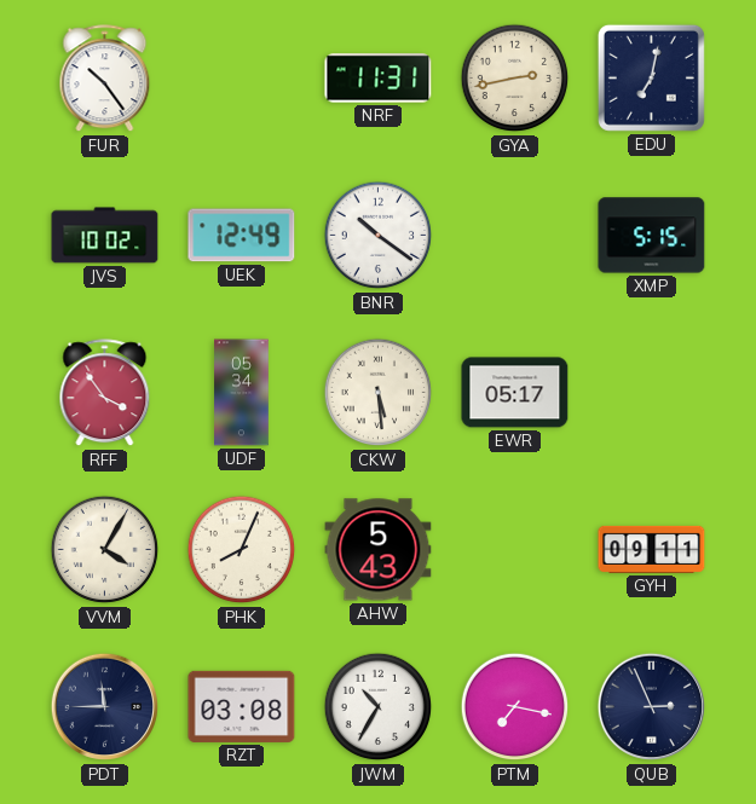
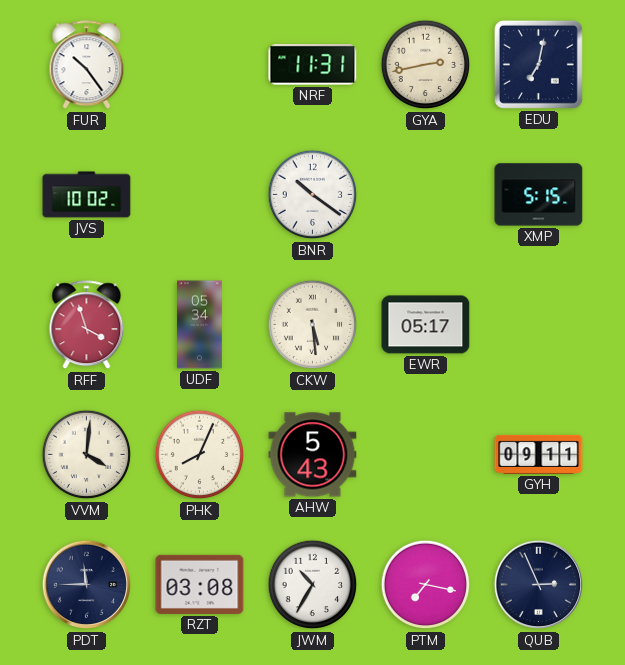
UEK: 12:49 -> none
RFF: 3:54 -> 3:57
VVM: 4:05 -> 4:01
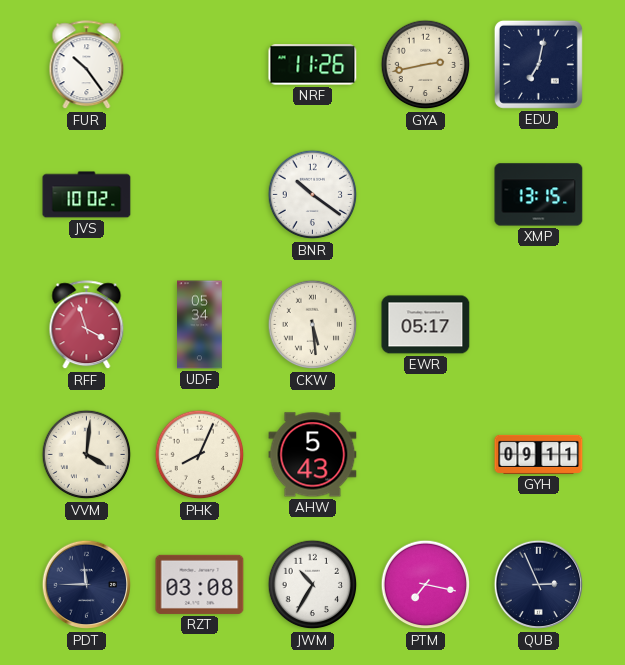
NRF: 11:31 -> 11:26
XMP: 5:15 -> 13:15
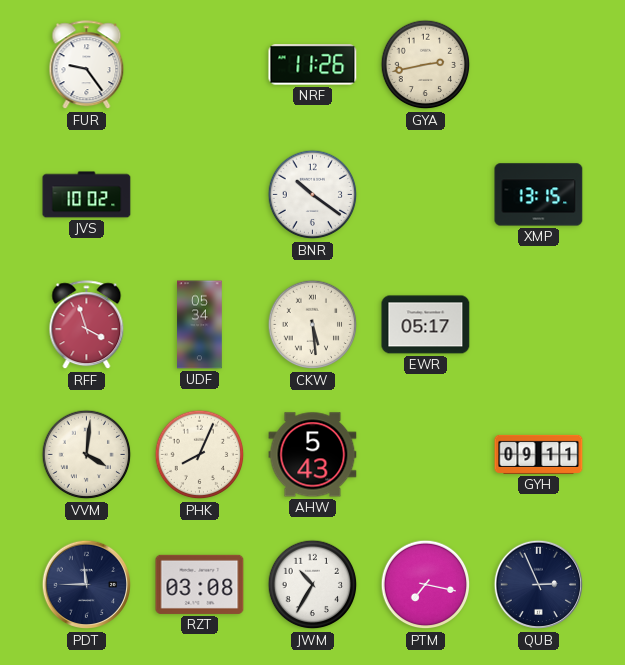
FUR: 10:24 -> 9:24
EDU: 7:02 -> none
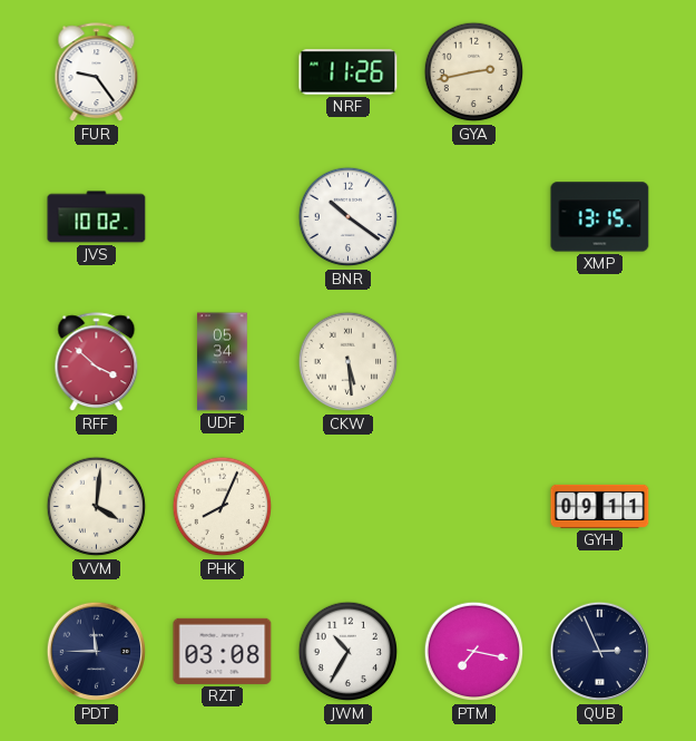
RFF: 3:57 -> 3:52
EWR: 05:17 -> none
AHW: 5:43 -> none
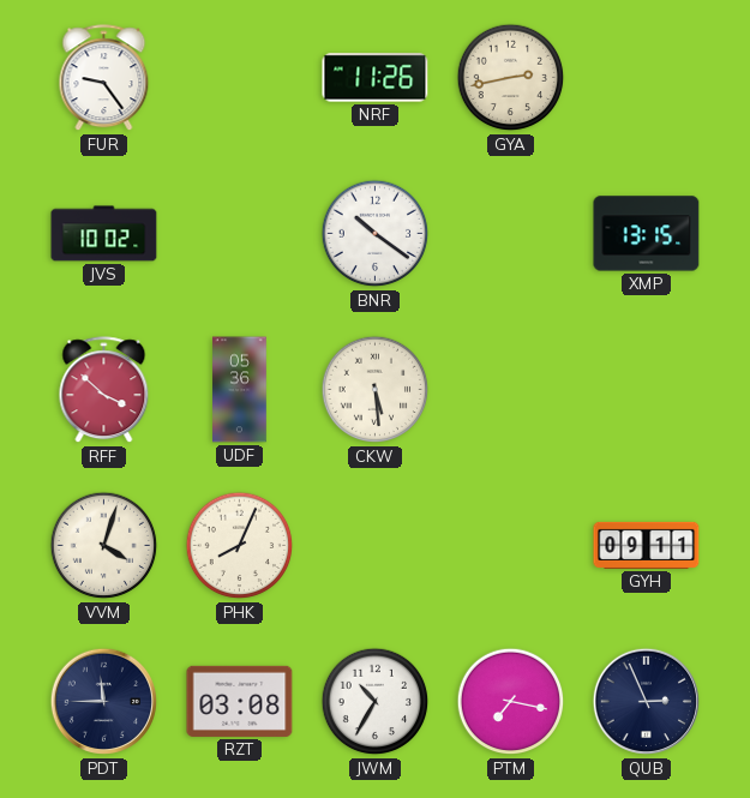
UDF: 05:34 -> 05:36
VVM: 4:01 -> 4:03
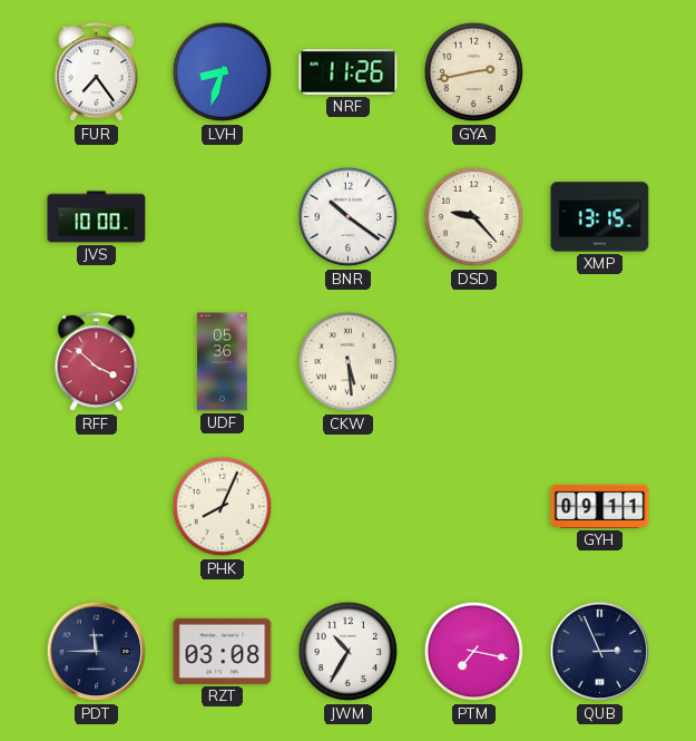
FUR: 9:24 -> 7:24
LVH: none -> 8:33
JVS: 10:02 -> 10:00
DSD: none -> 9:23
VVM: 4:03 -> none
